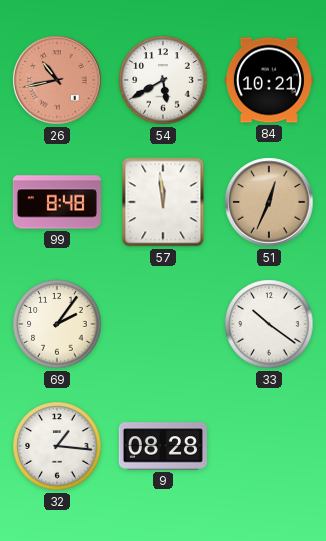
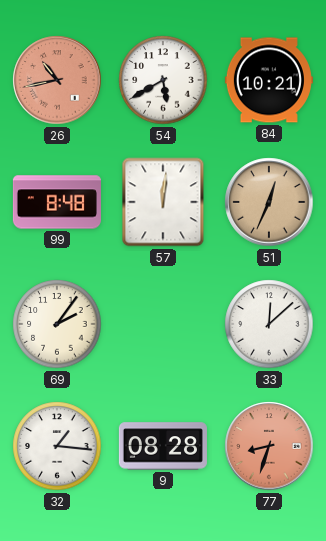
57: 11:59 -> 12:01
33: 10:21 -> 12:08
77: none -> 8:33
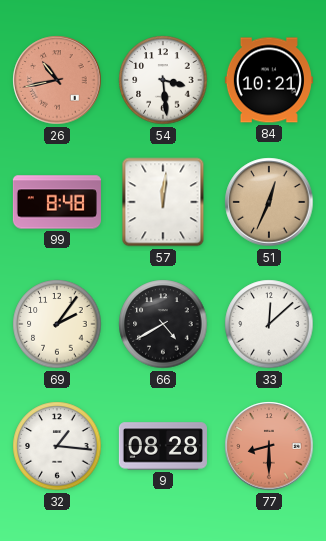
54: 5:40 -> 3:29
66: none -> 4:40
77: 8:33 -> 8:30
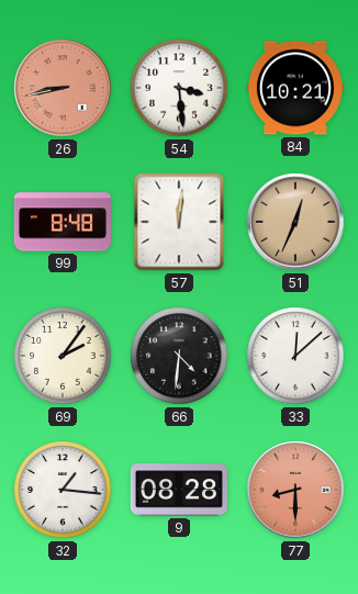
26: 10:43 -> 8:43
66: 4:40 -> 4:31
